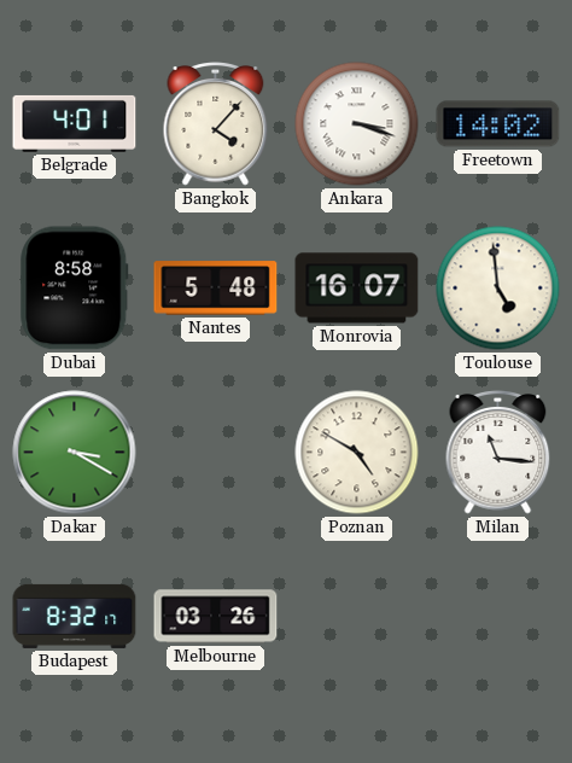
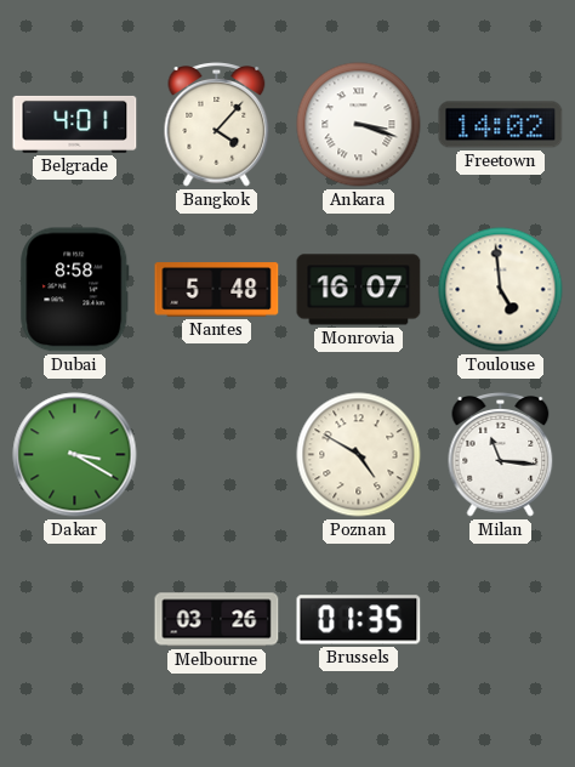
Budapest: 8:32 -> none
Brussels: none -> 01:35
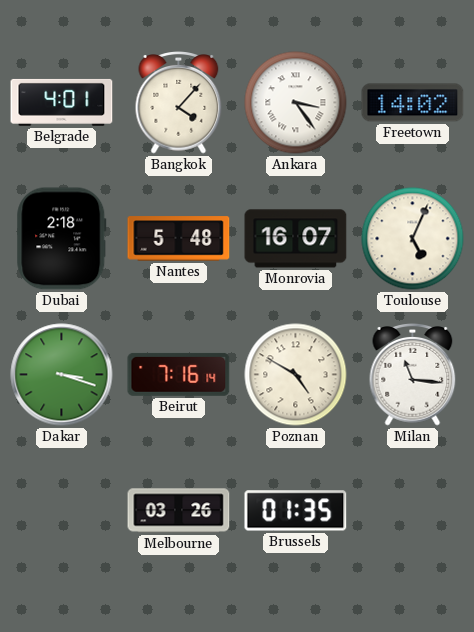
Ankara: 3:18 -> 3:24
Dubai: 8:58 -> 2:18
Toulouse: 4:59 -> 5:04
Dakar: 3:20 -> 3:18
Beirut: none -> 7:16
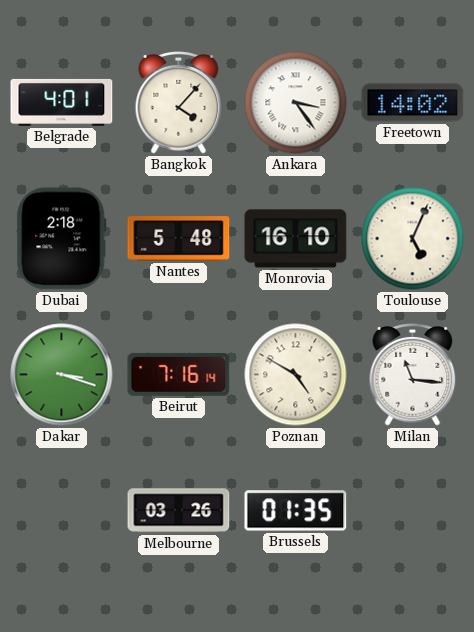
Monrovia: 16:07 -> 16:10
